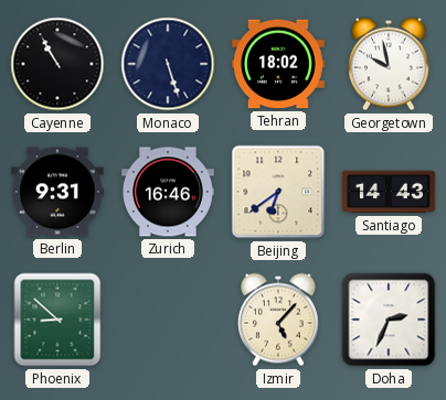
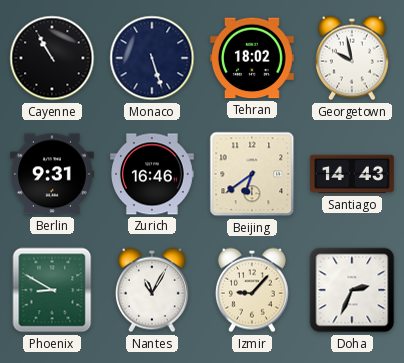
Phoenix: 8:52 -> 8:50
Nantes: none -> 11:05
Izmir: 5:07 -> 9:07
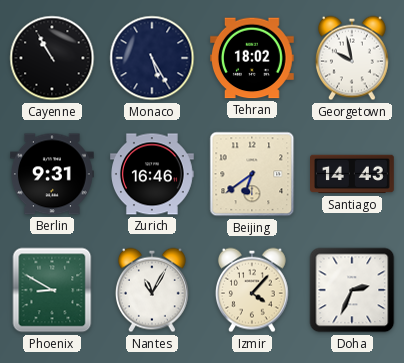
Monaco: 5:27 -> 5:25
Izmir: 9:07 -> 4:07
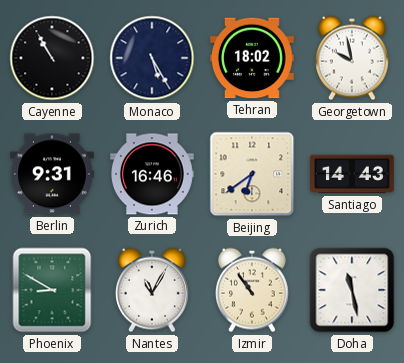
Izmir: 4:07 -> 10:54
Doha: 2:34 -> 11:28
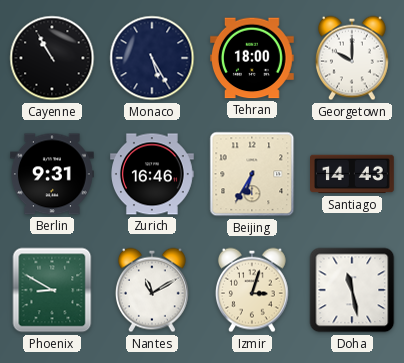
Tehran: 18:02 -> 18:00
Georgetown: 9:58 -> 10:00
Beijing: 6:39 -> 6:35
Nantes: 11:05 -> 11:10
Izmir: 10:54 -> 3:03
